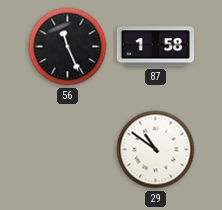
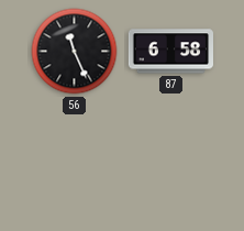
87: 1:58 -> 6:58
29: 10:51 -> none
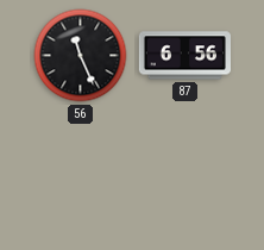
87: 6:58 -> 6:56
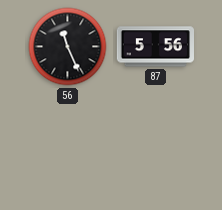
87: 6:56 -> 5:56
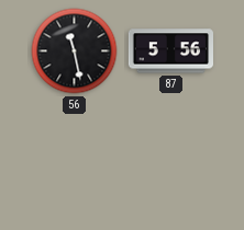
56: 11:26 -> 11:28
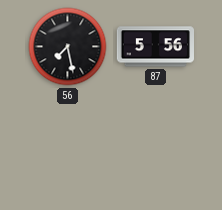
56: 11:28 -> 7:28
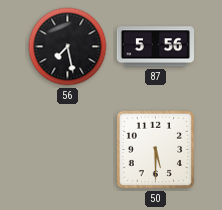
50: none -> 5:30
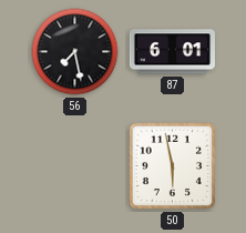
87: 5:56 -> 6:01
50: 5:30 -> 5:58
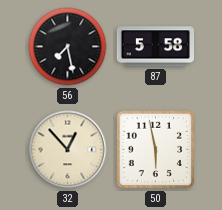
87: 6:01 -> 5:58
32: none -> 12:53
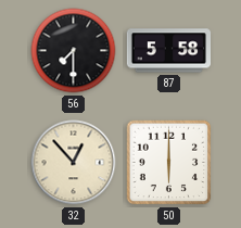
56: 7:28 -> 7:30
50: 5:58 -> 6:00
